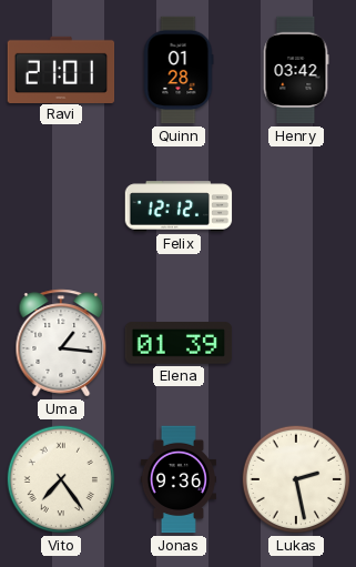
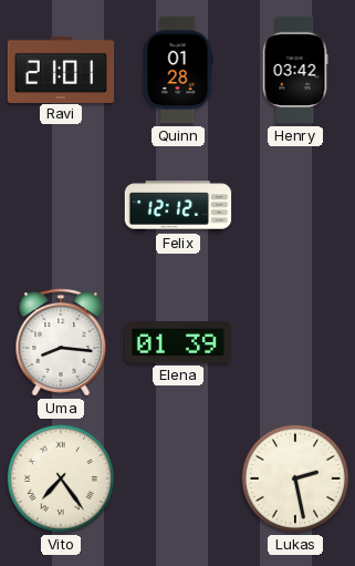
Uma: 1:16 -> 8:16
Jonas: 9:36 -> none
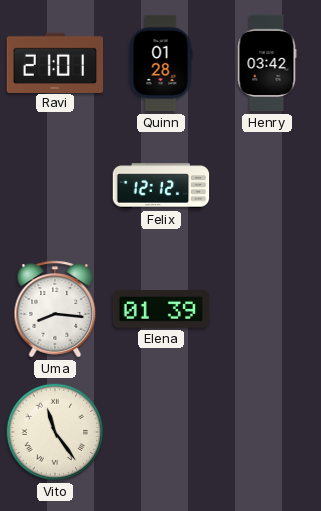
Vito: 7:24 -> 11:24
Lukas: 2:28 -> none
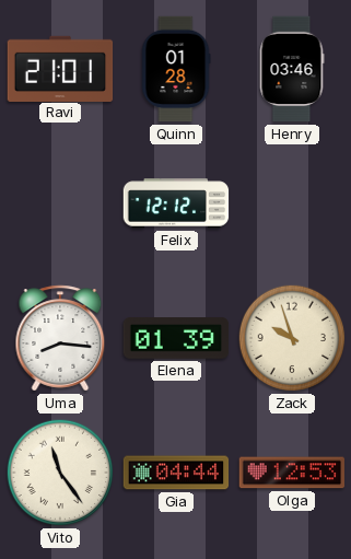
Henry: 03:42 -> 03:46
Zack: none -> 9:57
Gia: none -> 04:44
Olga: none -> 12:53
